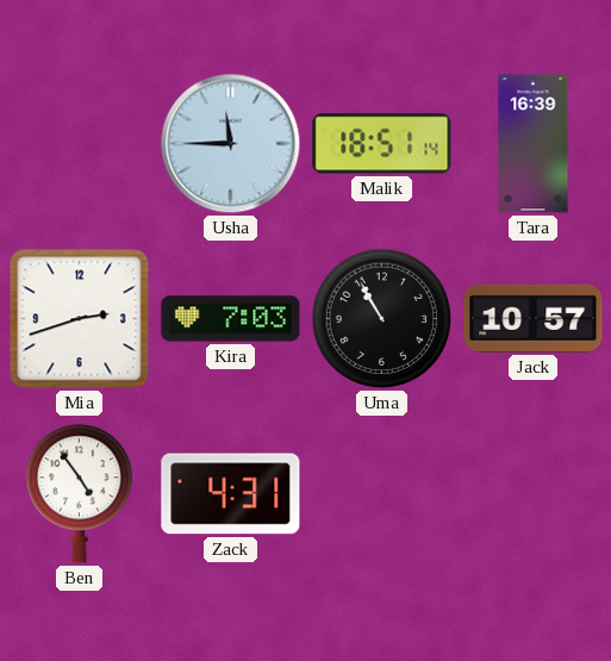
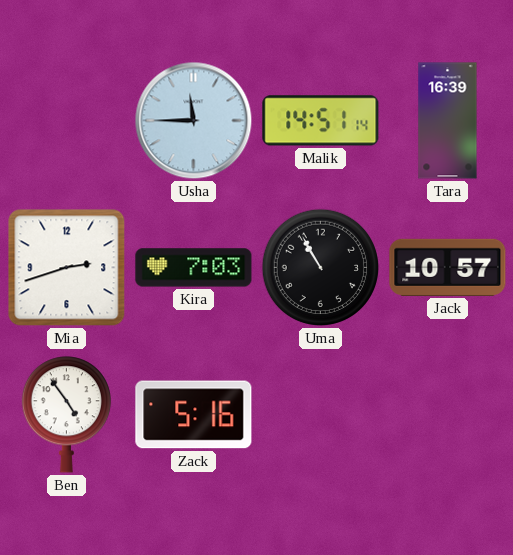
Malik: 18:51 -> 14:51
Zack: 4:31 -> 5:16
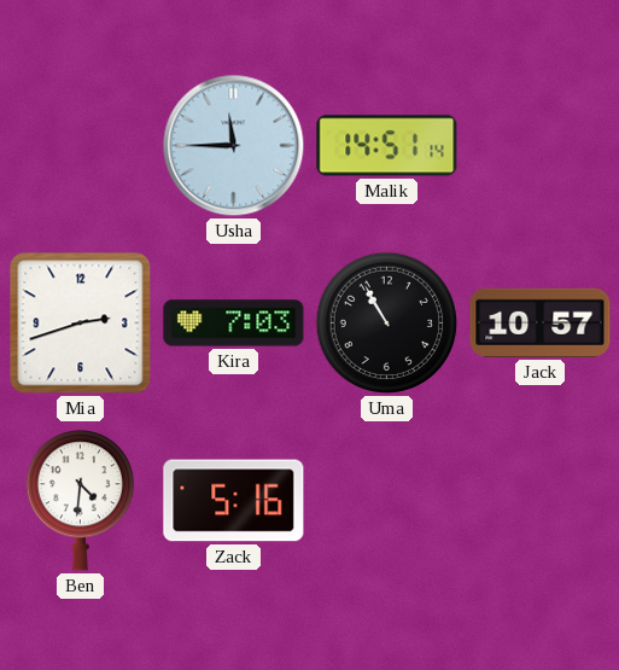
Tara: 16:39 -> none
Ben: 4:54 -> 4:31
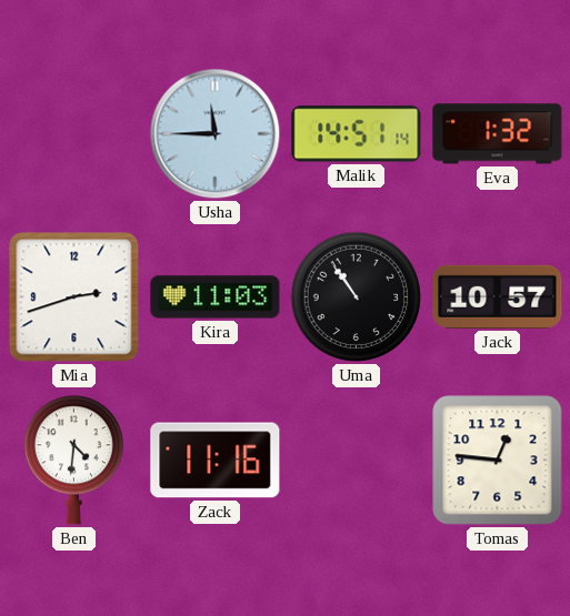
Eva: none -> 1:32
Kira: 7:03 -> 11:03
Uma: 10:55 -> 10:54
Zack: 5:16 -> 11:16
Tomas: none -> 12:46
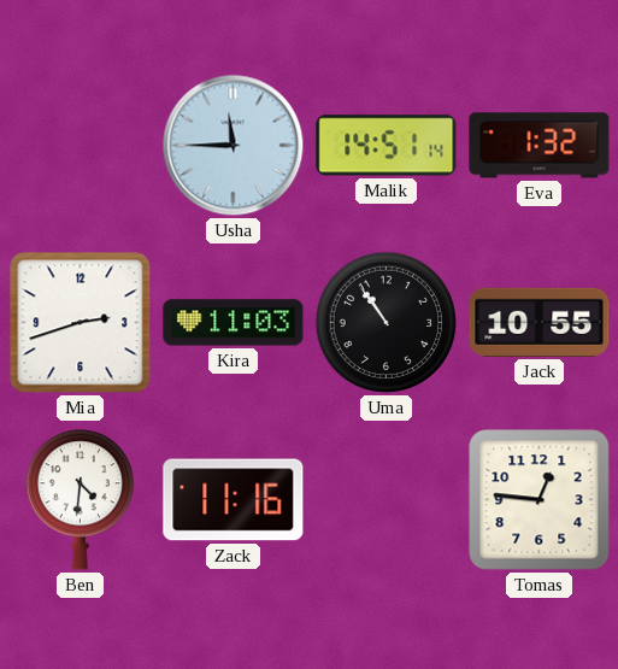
Jack: 10:57 -> 10:55
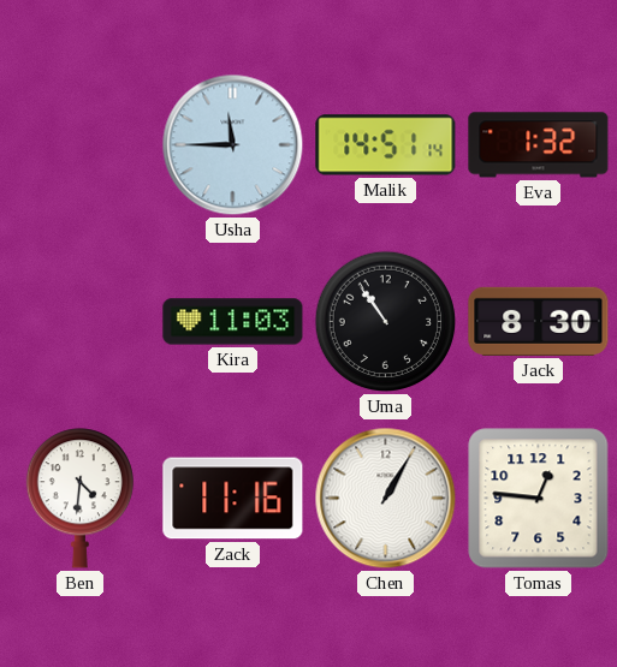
Mia: 2:42 -> none
Jack: 10:55 -> 8:30
Chen: none -> 1:05
